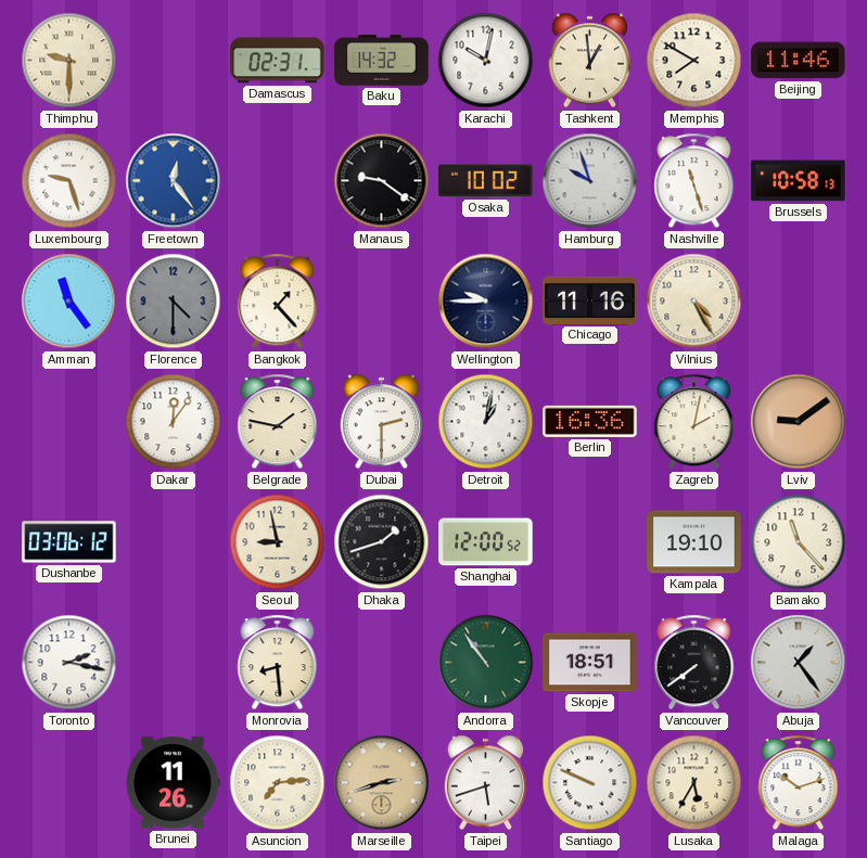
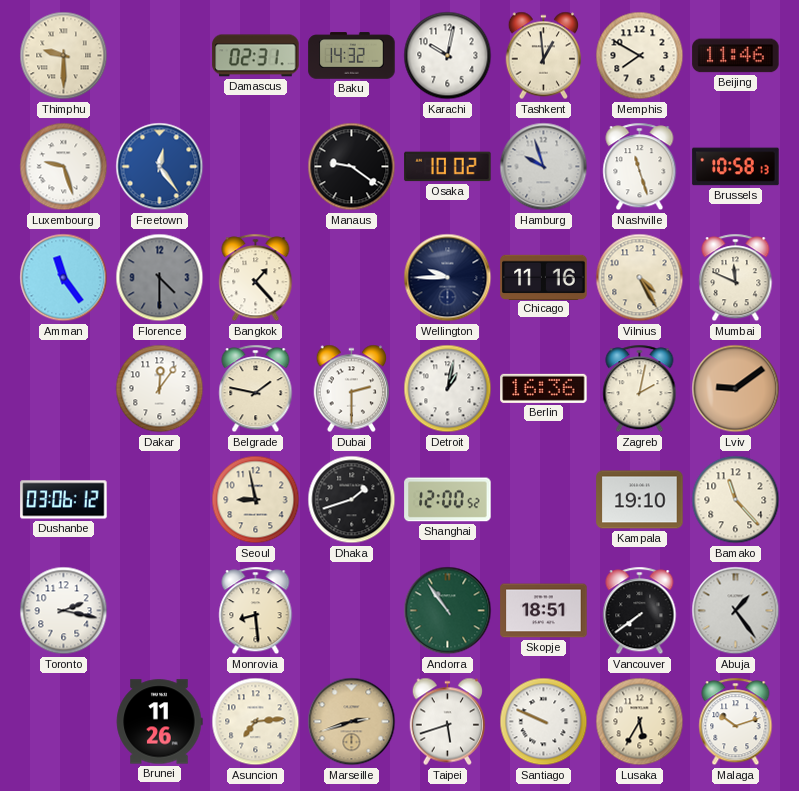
Mumbai: none -> 11:49
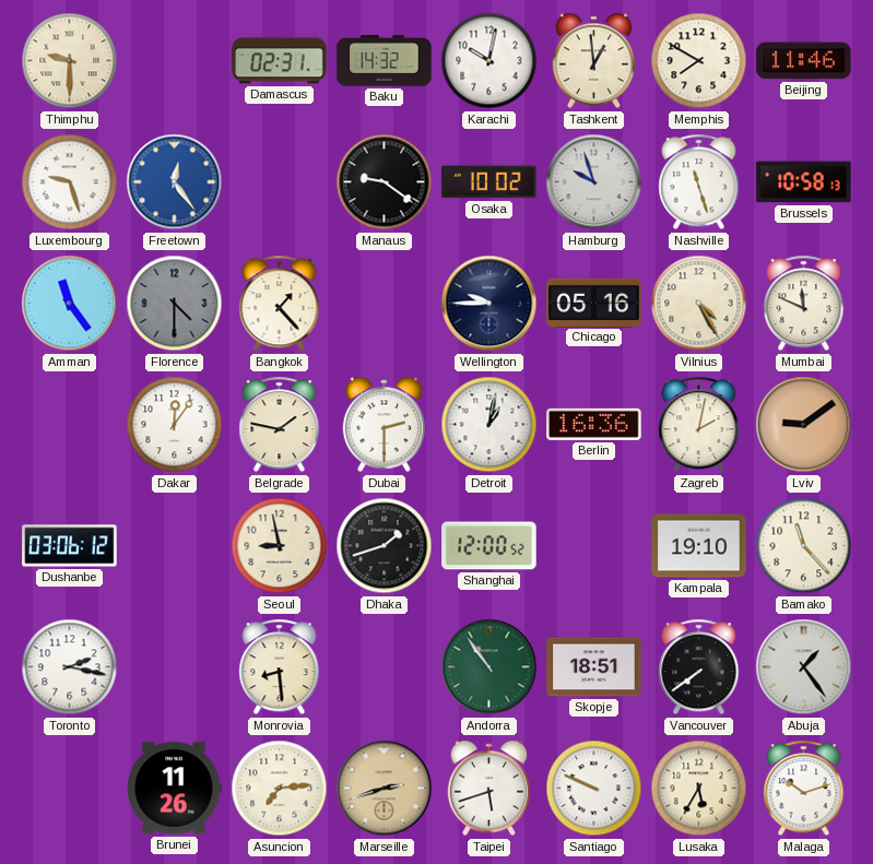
Chicago: 11:16 -> 05:16
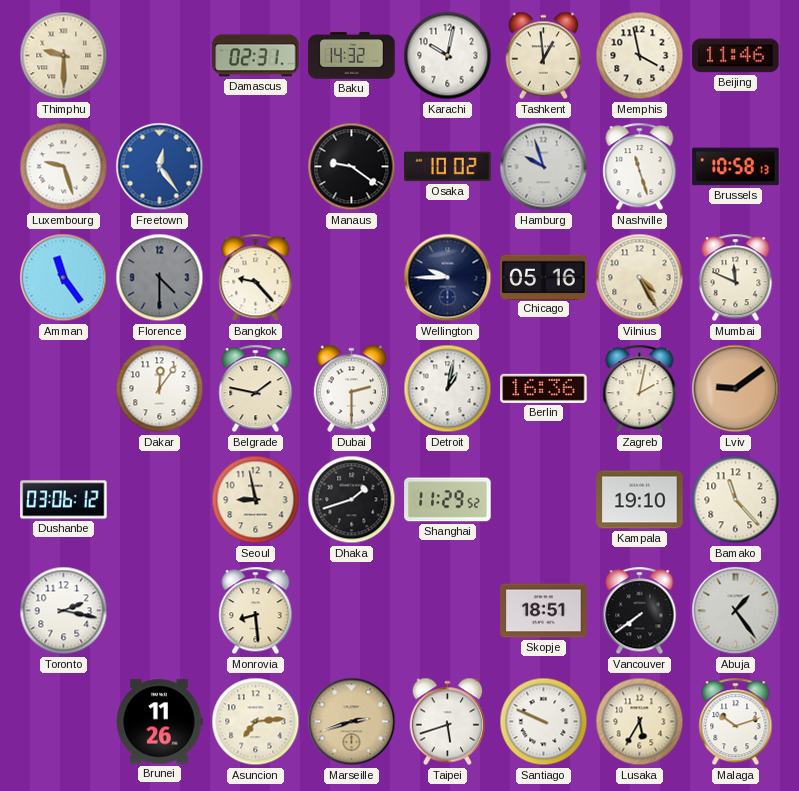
Memphis: 7:50 -> 3:58
Bangkok: 1:23 -> 9:23
Shanghai: 12:00 -> 11:29
Andorra: 10:54 -> none
